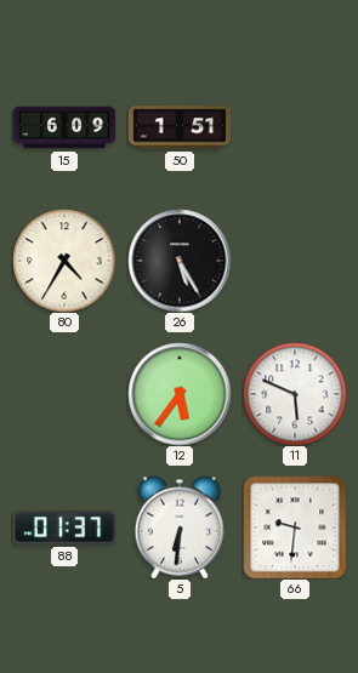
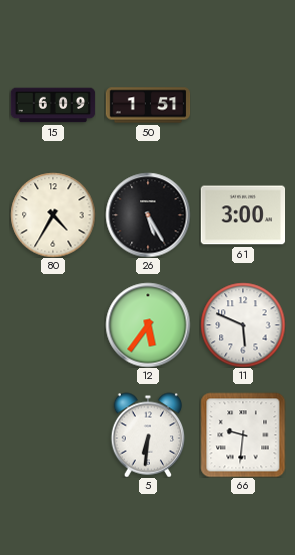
61: none -> 3:00
88: 01:37 -> none
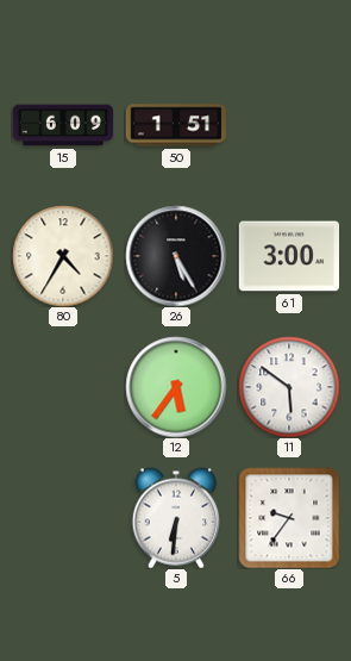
11: 5:49 -> 5:51
66: 9:31 -> 9:36
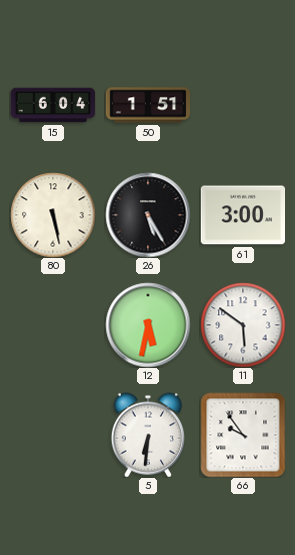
15: 6:09 -> 6:04
80: 4:35 -> 5:28
12: 5:36 -> 5:32
66: 9:36 -> 9:54
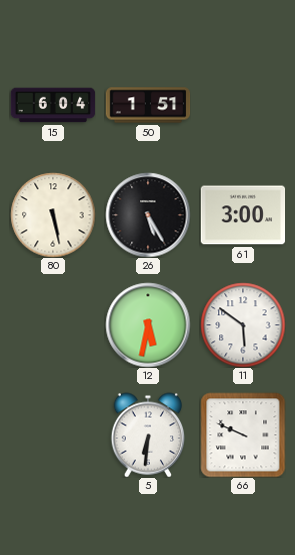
66: 9:54 -> 9:49
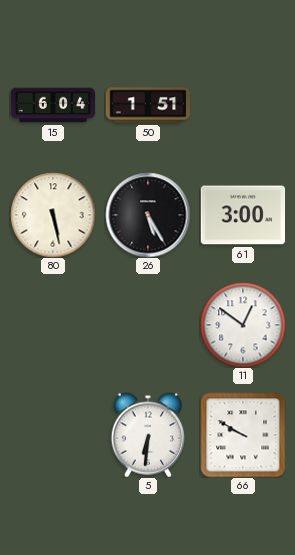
12: 5:32 -> none
11: 5:51 -> 12:51
66: 9:49 -> 9:50
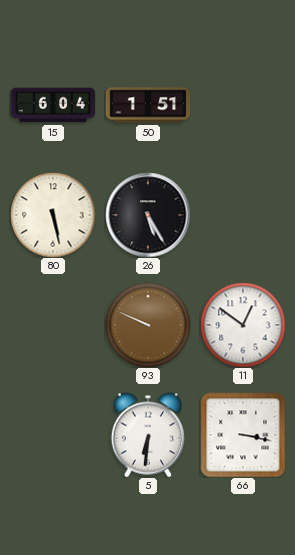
61: 3:00 -> none
93: none -> 9:49
66: 9:50 -> 3:17
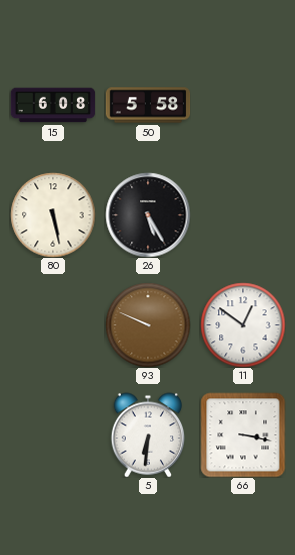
15: 6:04 -> 6:08
50: 1:51 -> 5:58
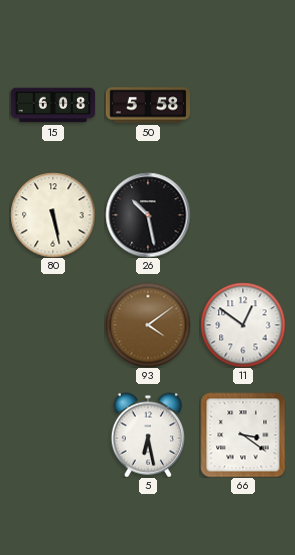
26: 5:25 -> 10:28
93: 9:49 -> 4:09
5: 6:31 -> 6:28
66: 3:17 -> 3:21
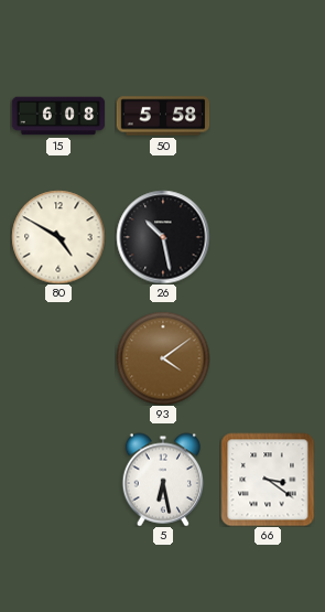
80: 5:28 -> 4:50
11: 12:51 -> none
